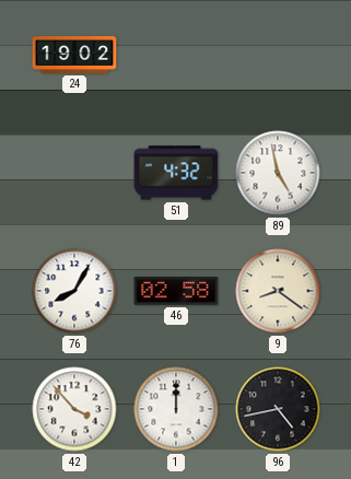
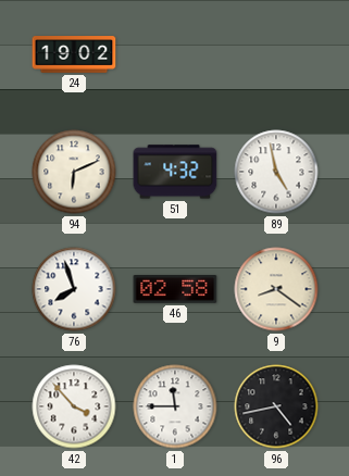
94: none -> 6:11
76: 8:05 -> 7:57
1: 12:00 -> 11:45
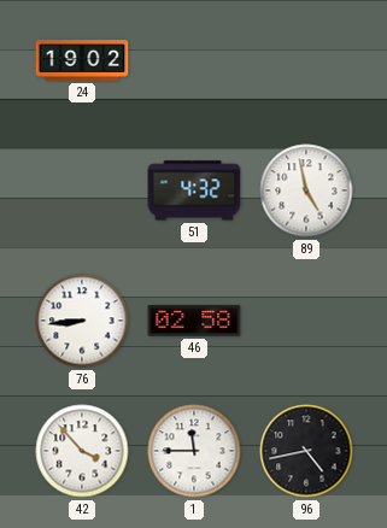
94: 6:11 -> none
76: 7:57 -> 8:44
9: 8:21 -> none
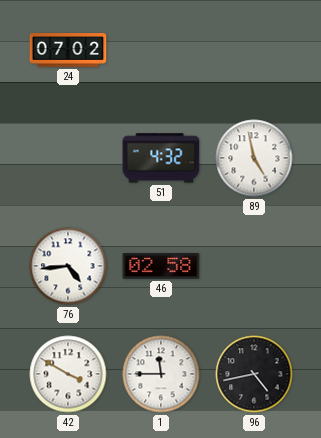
24: 19:02 -> 07:02
76: 8:44 -> 4:44
42: 3:53 -> 3:50
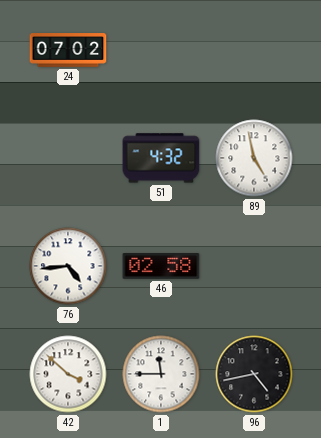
42: 3:50 -> 3:52
